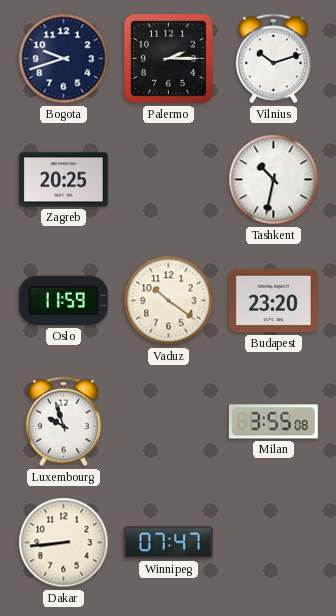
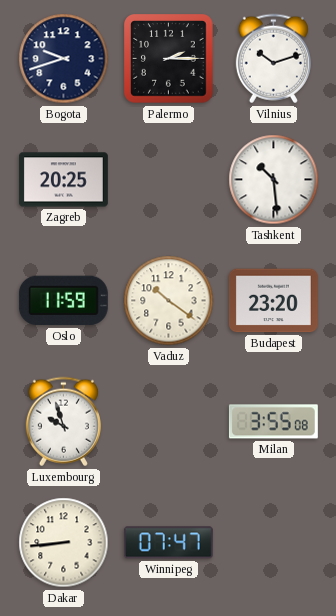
Tashkent: 10:32 -> 10:29
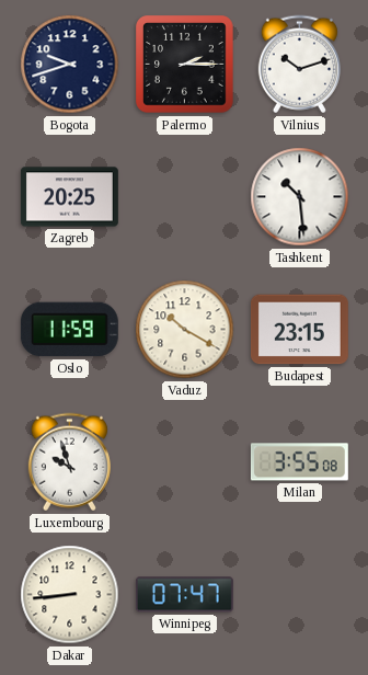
Vaduz: 10:21 -> 10:20
Budapest: 23:20 -> 23:15
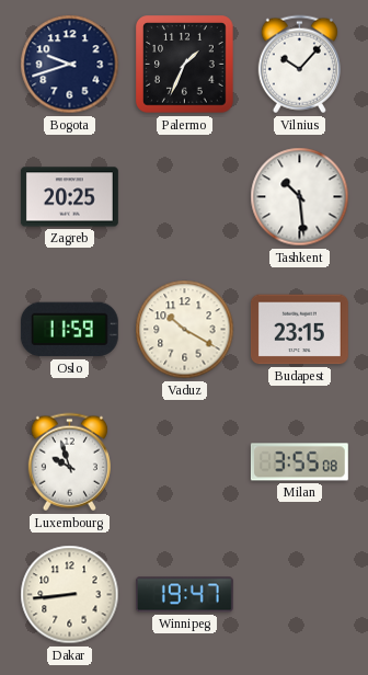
Palermo: 2:15 -> 1:34
Vilnius: 10:12 -> 10:07
Winnipeg: 07:47 -> 19:47
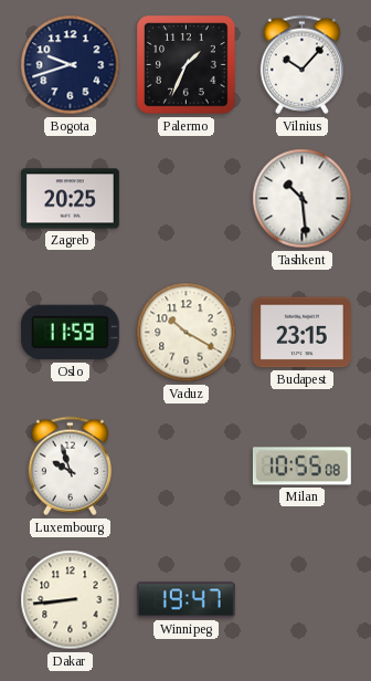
Milan: 3:55 -> 10:55
